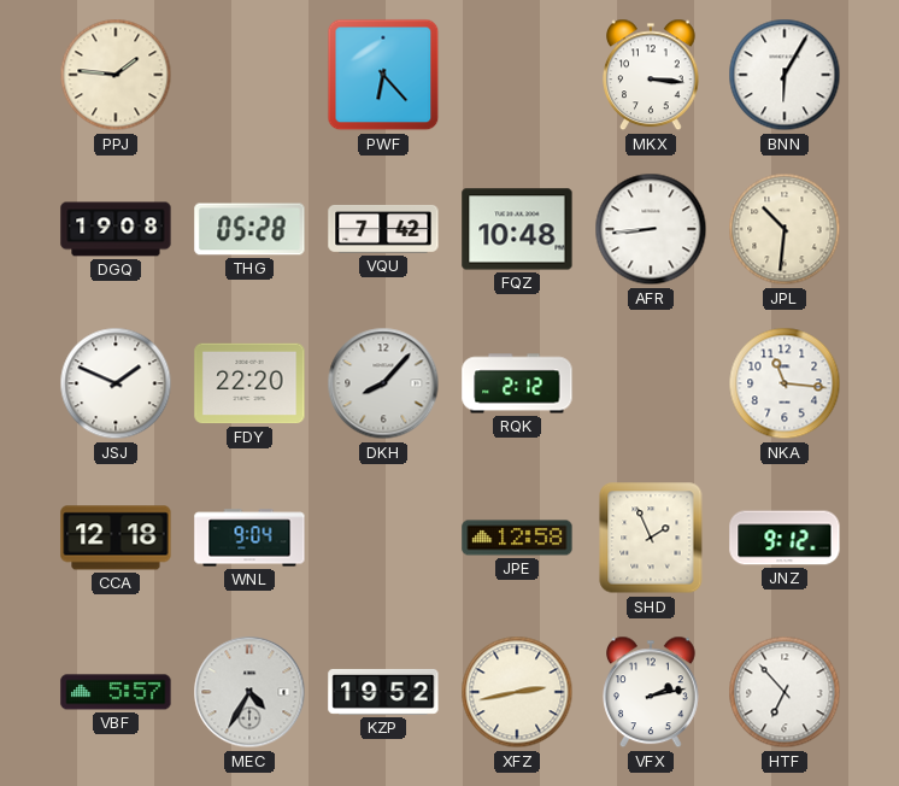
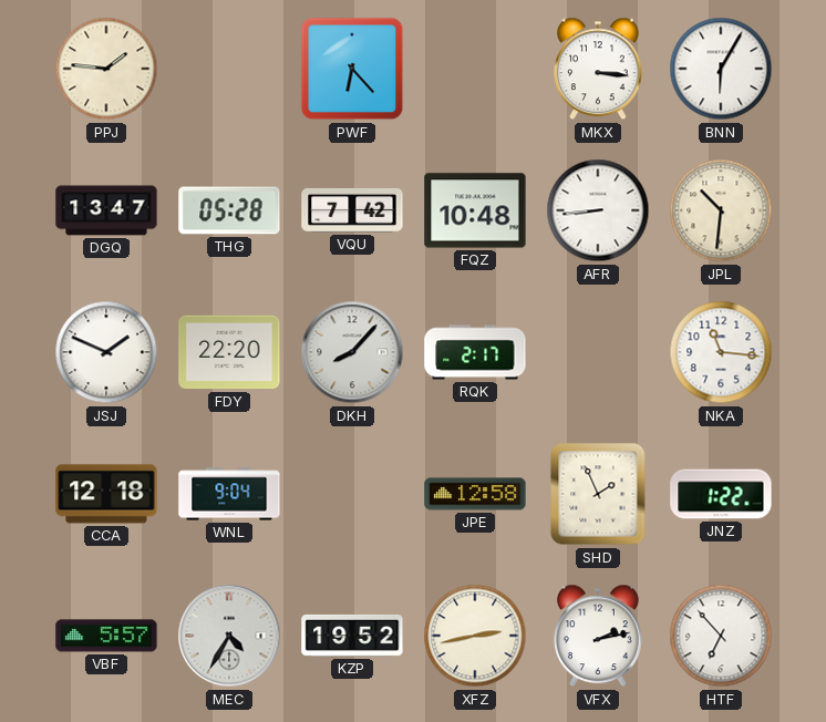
DGQ: 19:08 -> 13:47
RQK: 2:12 -> 2:17
JNZ: 9:12 -> 1:22
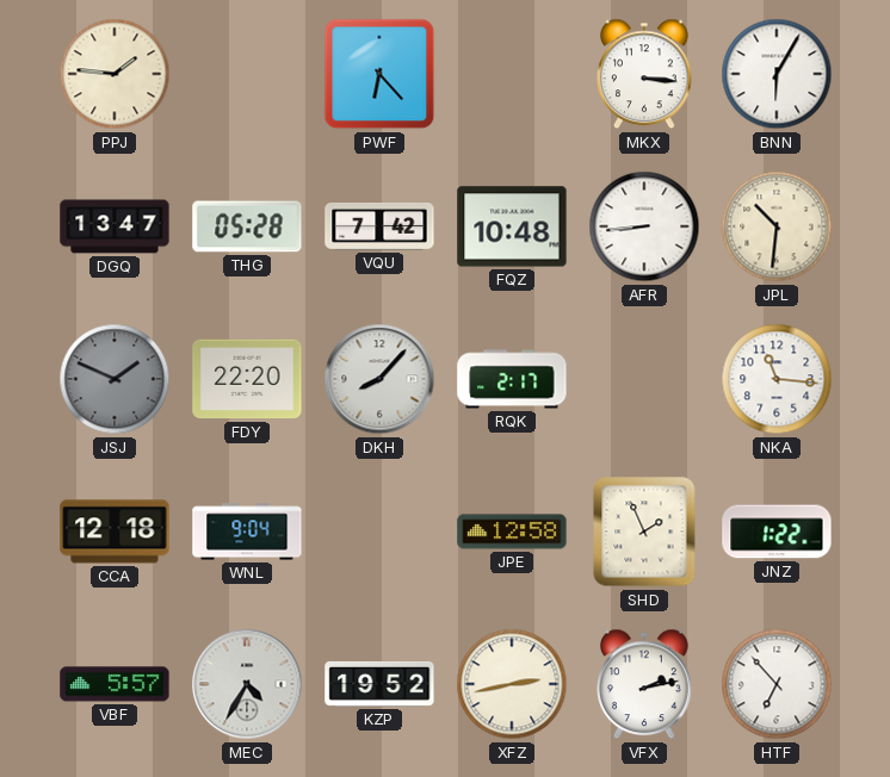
JSJ dial: white -> grey
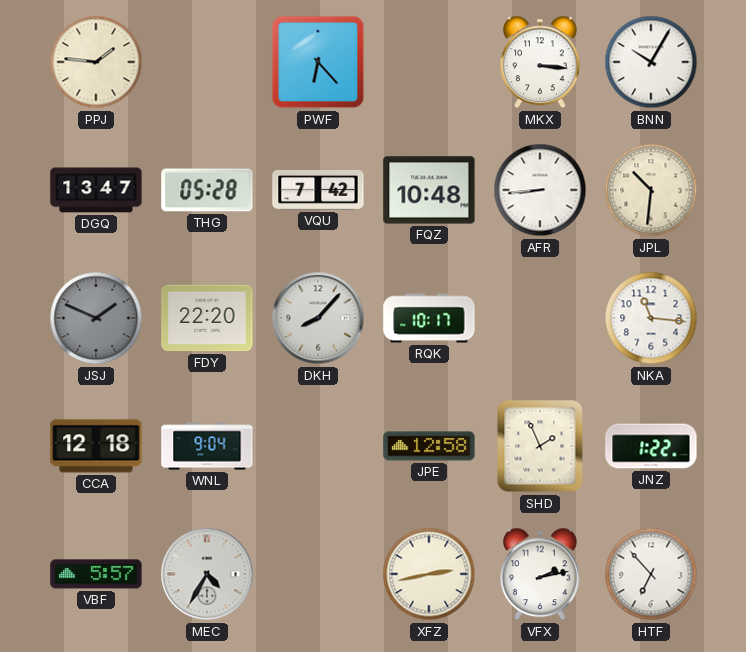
BNN: 6:05 -> 10:05
RQK: 2:17 -> 10:17
KZP: 19:52 -> none
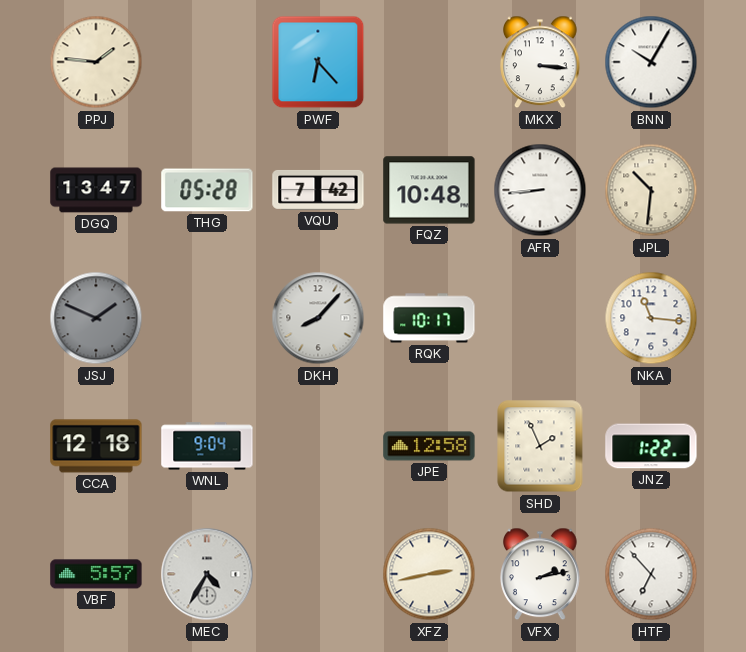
FDY: 22:20 -> none
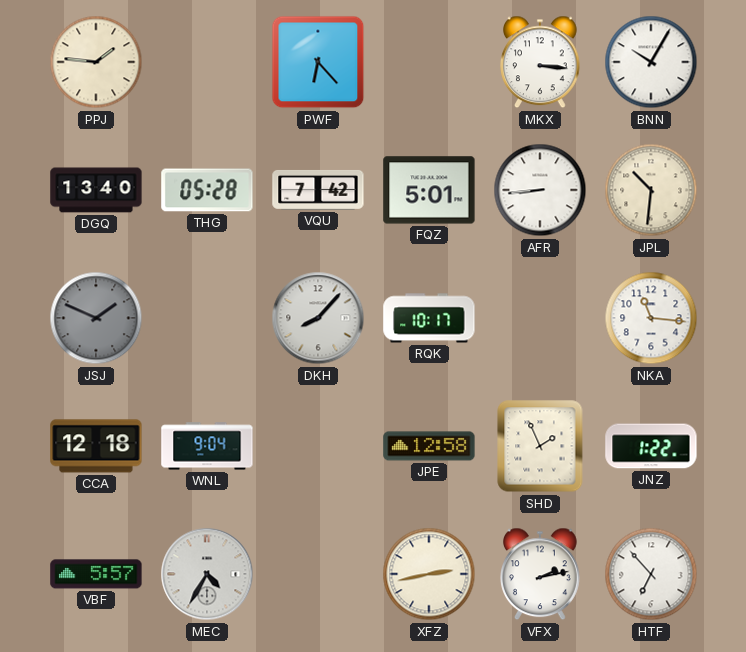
DGQ: 13:47 -> 13:40
FQZ: 10:48 -> 5:01
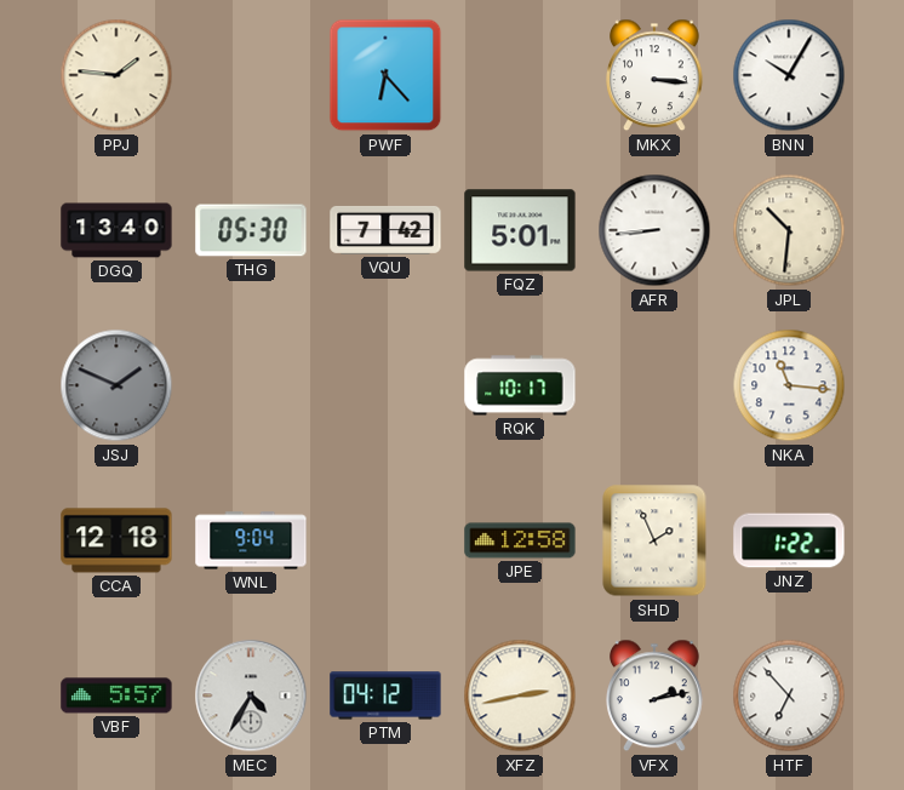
THG: 05:28 -> 05:30
DKH: 8:07 -> none
PTM: none -> 04:12
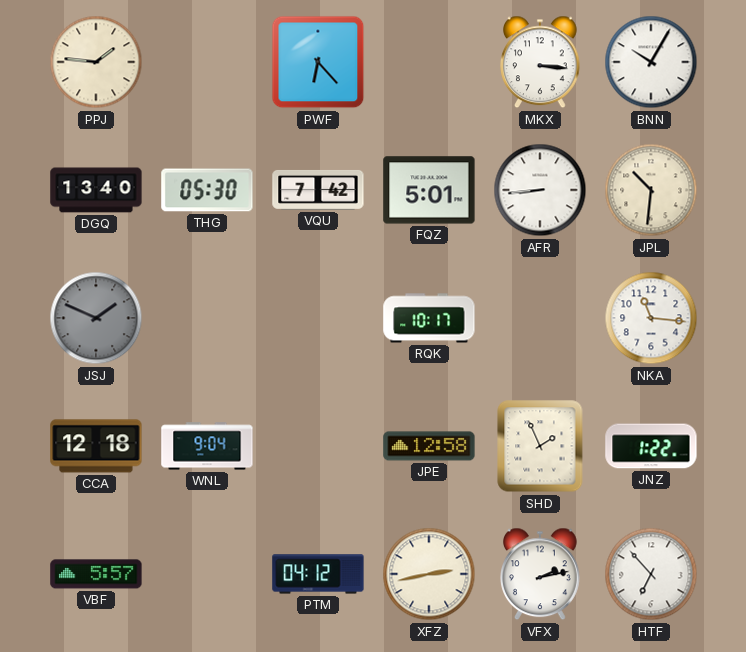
MEC: 4:35 -> none
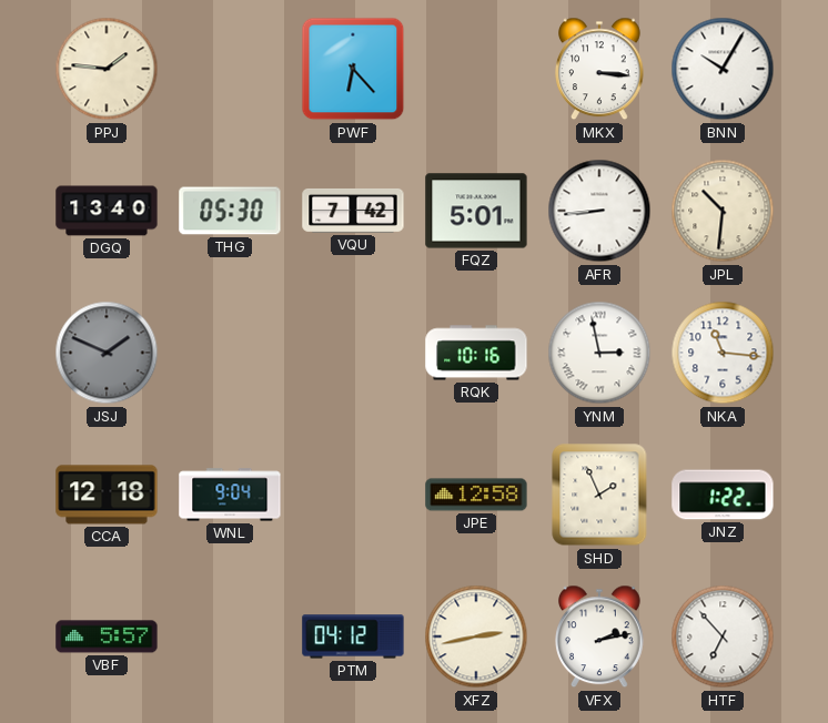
RQK: 10:17 -> 10:16
YNM: none -> 2:58
